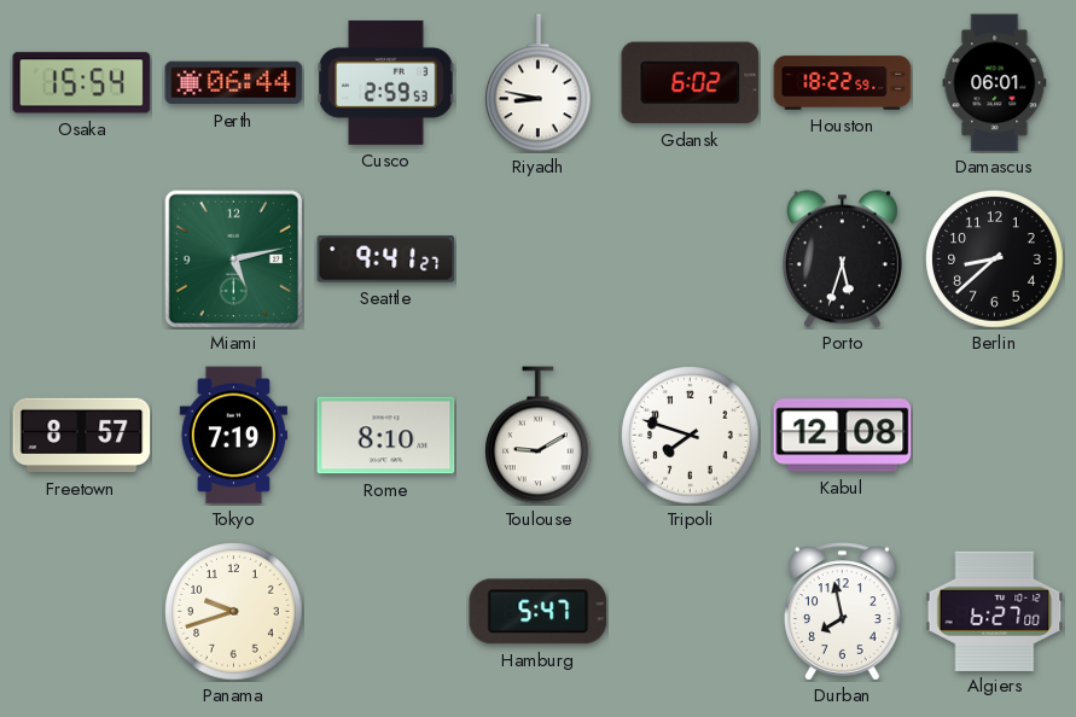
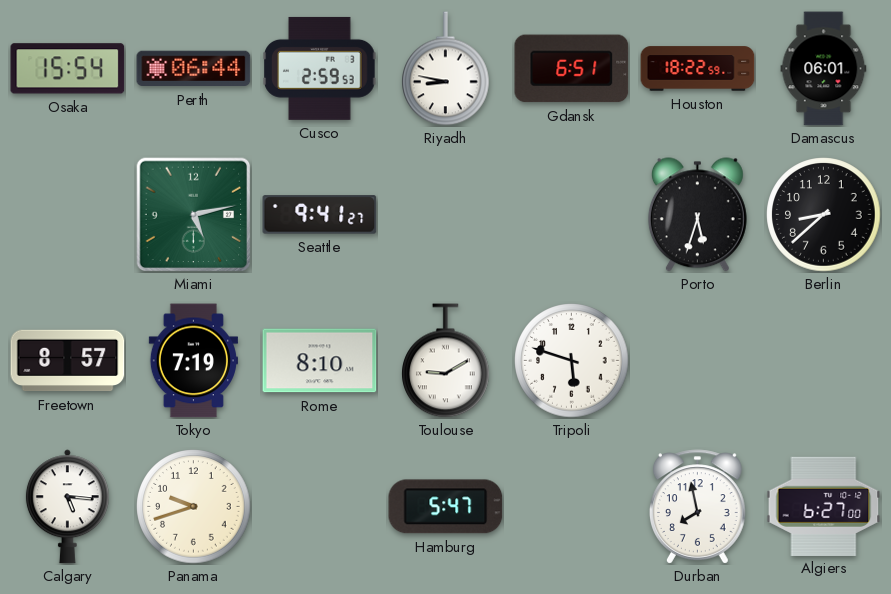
Gdansk: 6:02 -> 6:51
Tripoli: 7:48 -> 5:48
Kabul: 12:08 -> none
Calgary: none -> 5:16
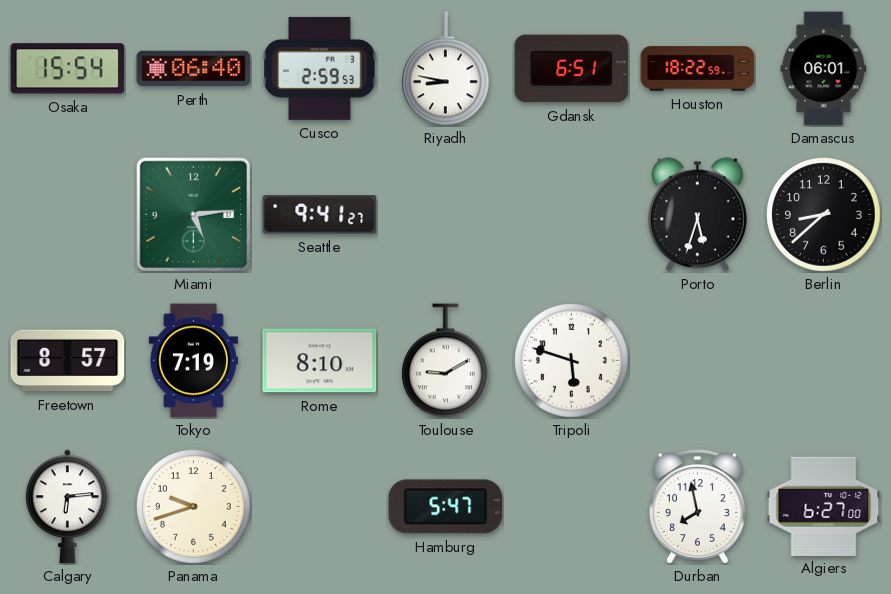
Perth: 06:44 -> 06:40
Miami: 5:13 -> 5:14
Calgary: 5:16 -> 6:14
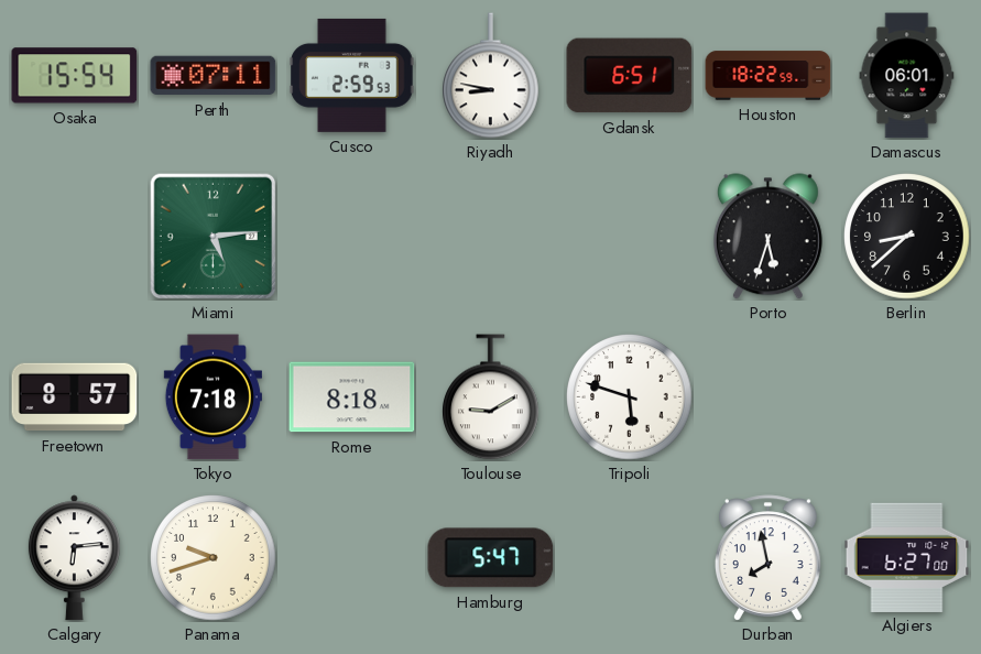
Perth: 06:40 -> 07:11
Seattle: 9:41 -> none
Tokyo: 7:19 -> 7:18
Rome: 8:10 -> 8:18
